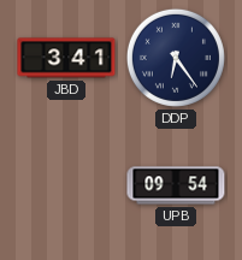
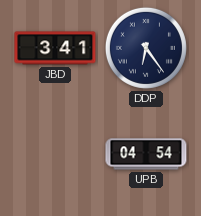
UPB: 09:54 -> 04:54
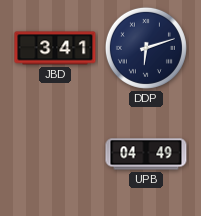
DDP: 6:24 -> 6:12
UPB: 04:54 -> 04:49
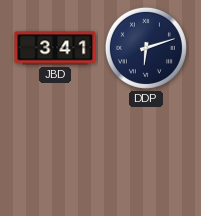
UPB: 04:49 -> none
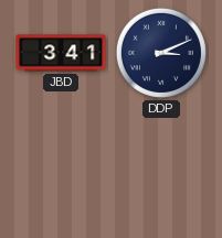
DDP: 6:12 -> 3:11
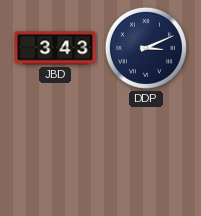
JBD: 3:41 -> 3:43
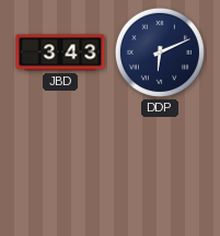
DDP: 3:11 -> 6:11
